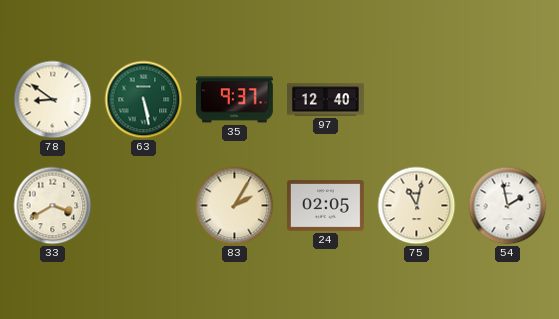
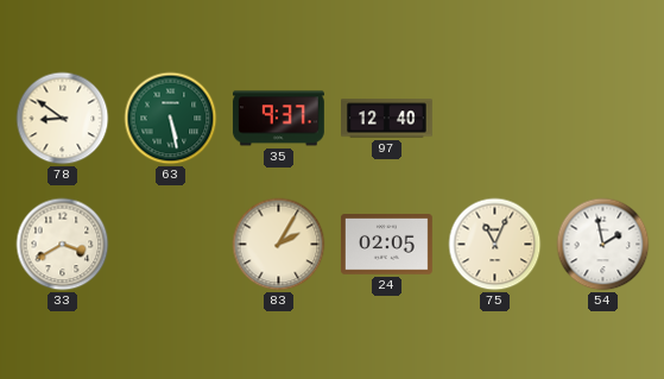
75: 11:02 -> 11:04
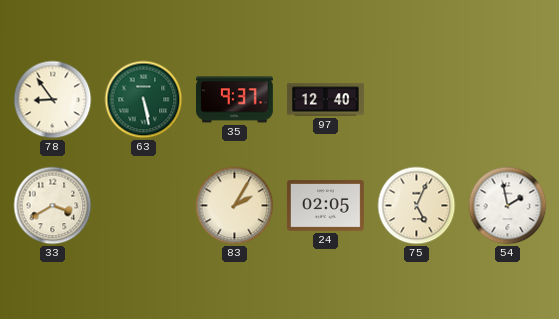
78: 8:51 -> 8:54
75: 11:04 -> 5:04
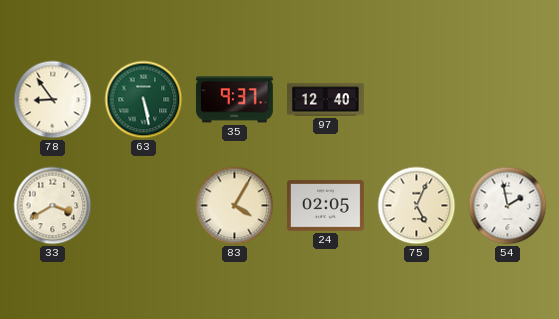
83: 2:05 -> 4:05
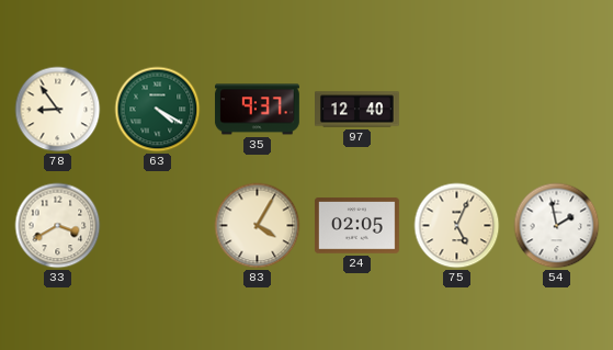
63: 5:28 -> 4:20
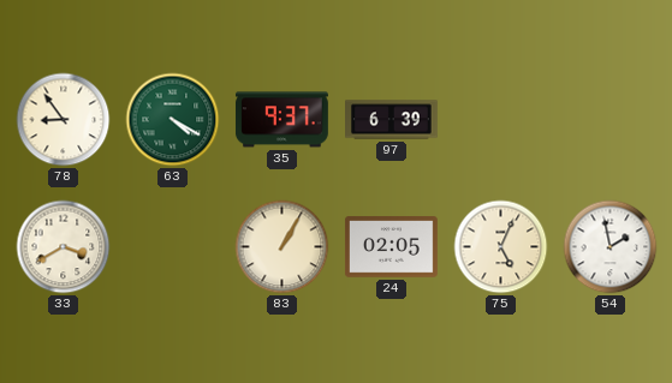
97: 12:40 -> 6:39
83: 4:05 -> 1:05
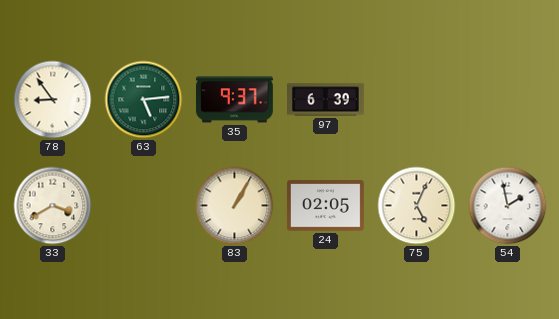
63: 4:20 -> 5:14
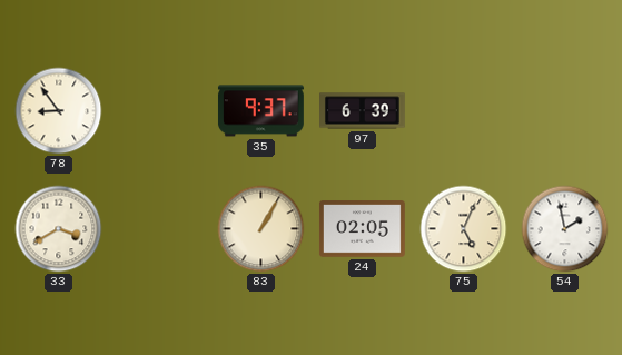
63: 5:14 -> none
